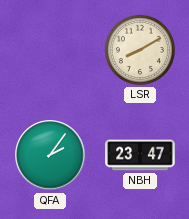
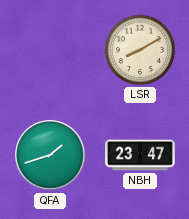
QFA: 2:06 -> 1:42
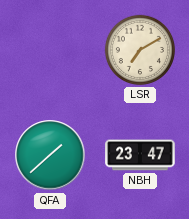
LSR: 8:10 -> 7:10
QFA: 1:42 -> 1:38
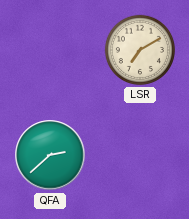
QFA: 1:38 -> 2:38
NBH: 23:47 -> none
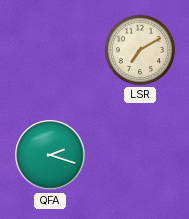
QFA: 2:38 -> 2:18
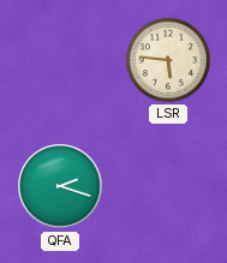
LSR: 7:10 -> 5:46
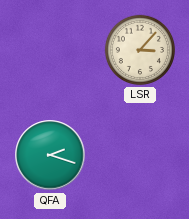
LSR: 5:46 -> 3:07
